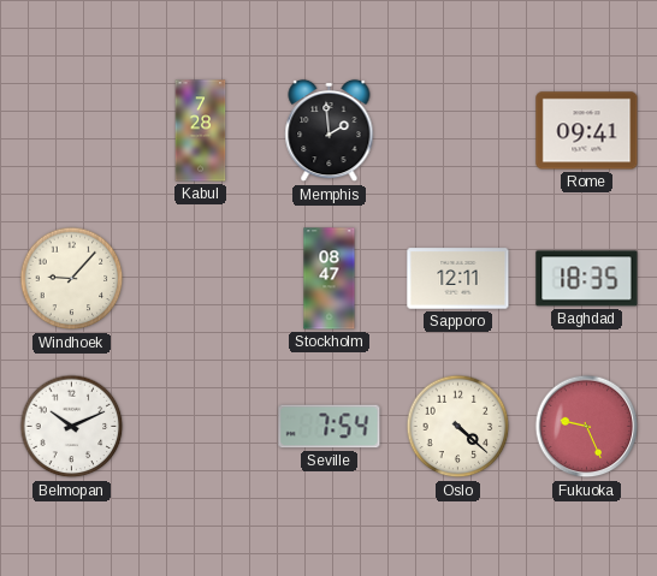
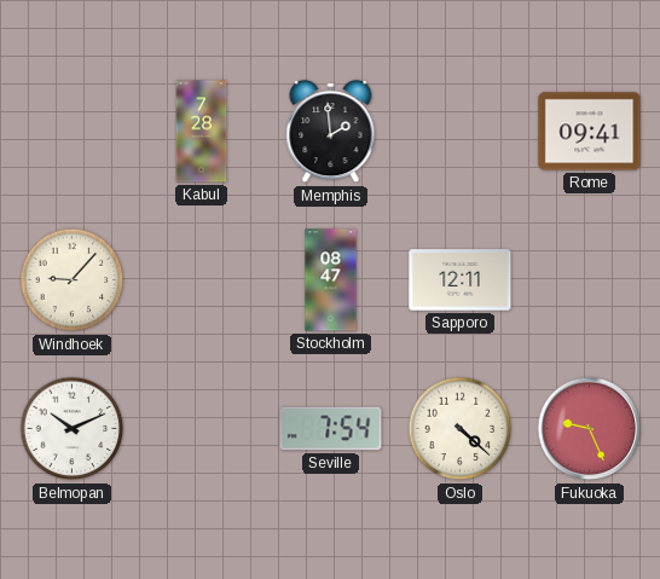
Baghdad: 18:35 -> none
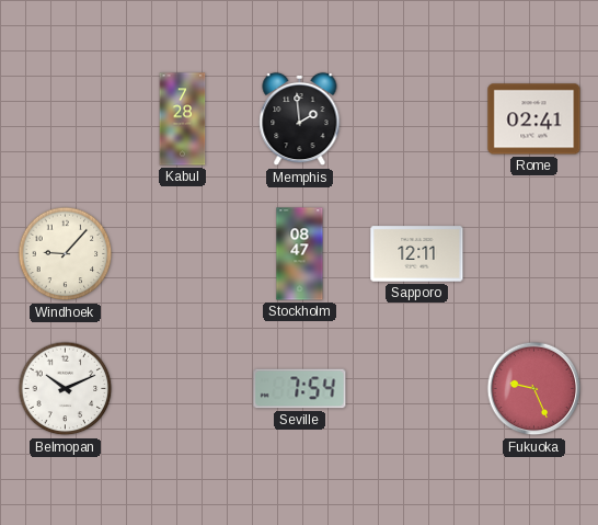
Rome: 09:41 -> 02:41
Oslo: 4:22 -> none
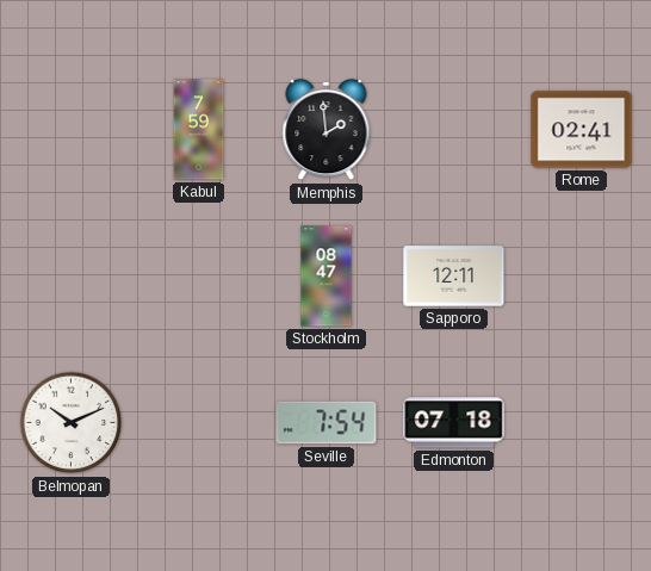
Kabul: 7:28 -> 7:59
Windhoek: 9:07 -> none
Edmonton: none -> 07:18
Fukuoka: 9:26 -> none
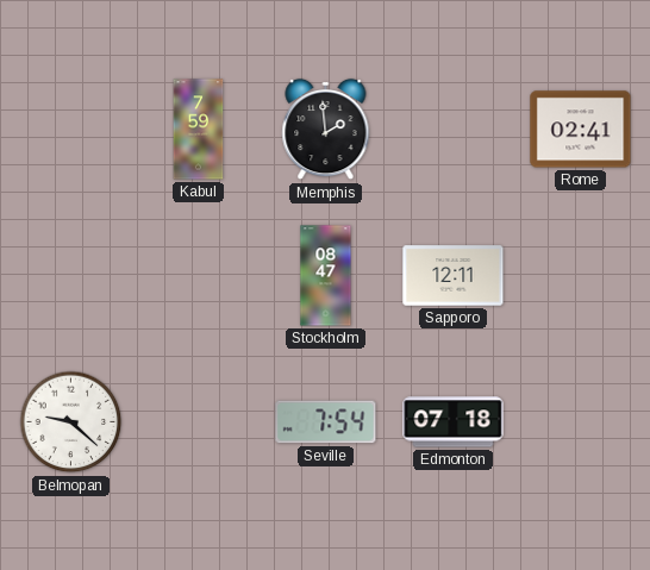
Belmopan: 10:11 -> 9:22
